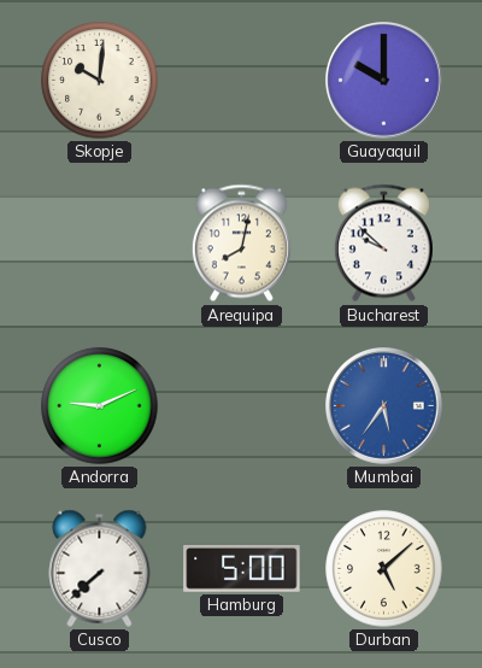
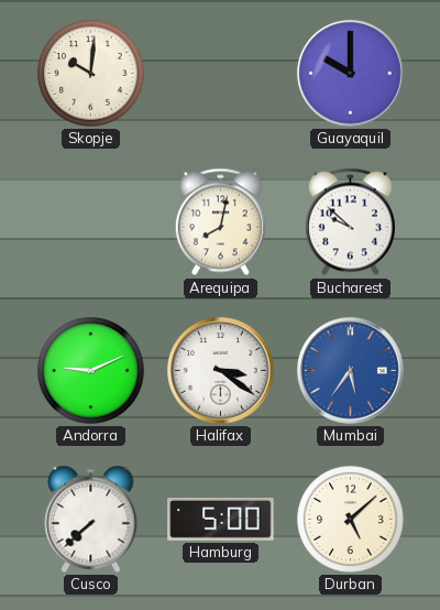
Halifax: none -> 3:21
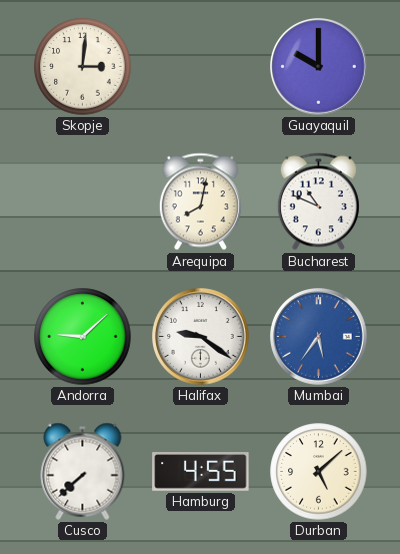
Skopje: 10:01 -> 3:01
Bucharest: 9:52 -> 10:49
Andorra: 9:11 -> 9:08
Halifax: 3:21 -> 9:21
Hamburg: 5:00 -> 4:55
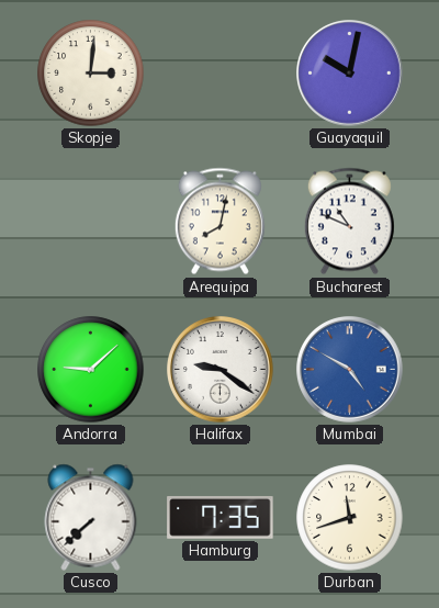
Guayaquil: 10:00 -> 10:02
Mumbai: 5:36 -> 4:50
Hamburg: 4:55 -> 7:35
Durban: 5:08 -> 11:42
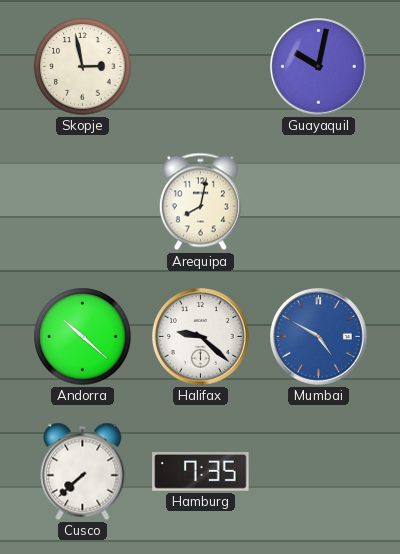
Skopje: 3:01 -> 2:58
Bucharest: 10:49 -> none
Andorra: 9:08 -> 10:22
Halifax: 9:21 -> 9:22
Durban: 11:42 -> none
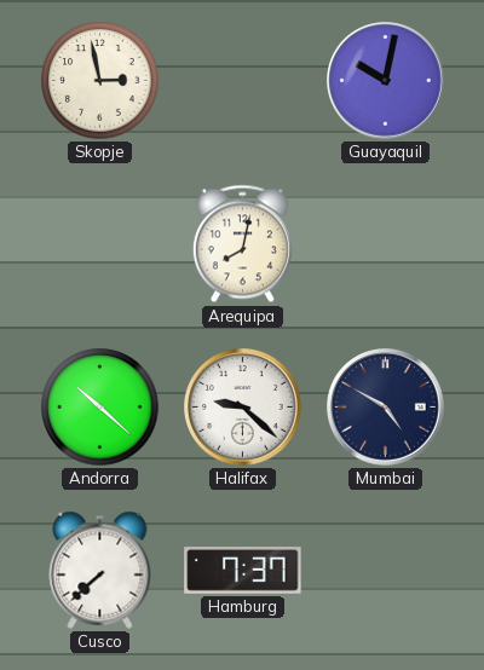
Mumbai dial: blue -> navy
Hamburg: 7:35 -> 7:37
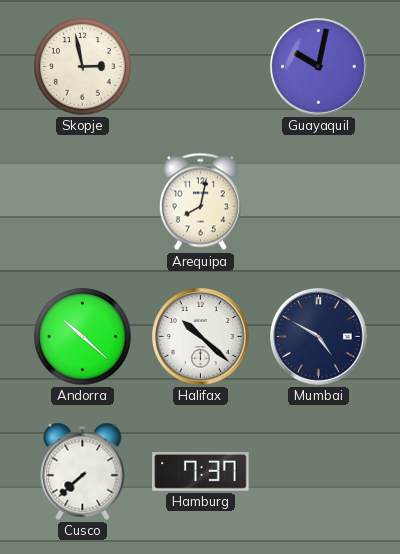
Halifax: 9:22 -> 10:22
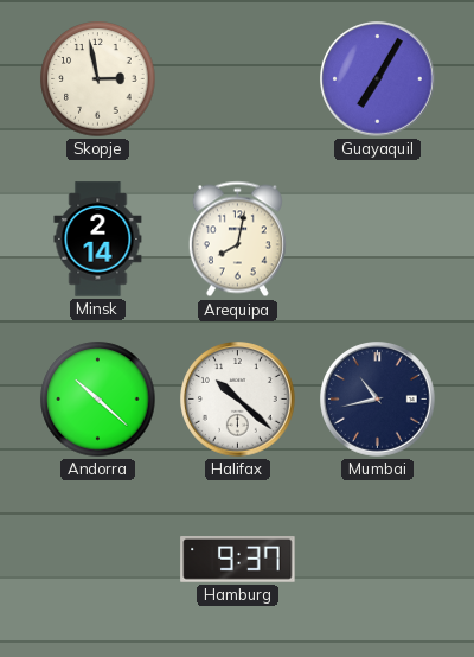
Guayaquil: 10:02 -> 7:05
Minsk: none -> 2:14
Mumbai: 4:50 -> 10:43
Cusco: 7:38 -> none
Hamburg: 7:37 -> 9:37
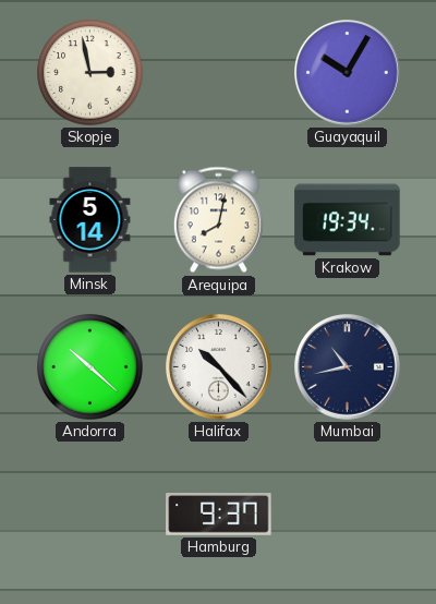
Guayaquil: 7:05 -> 10:05
Minsk: 2:14 -> 5:14
Krakow: none -> 19:34
Halifax: 10:22 -> 10:23
